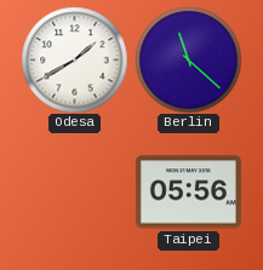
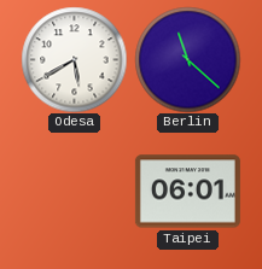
Odesa: 1:40 -> 5:40
Taipei: 05:56 -> 06:01
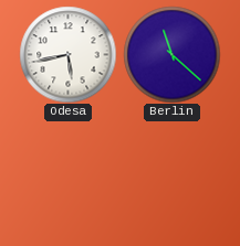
Odesa: 5:40 -> 5:43
Taipei: 06:01 -> none
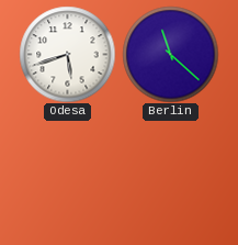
Odesa: 5:43 -> 5:42
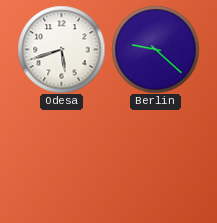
Berlin: 11:22 -> 9:22
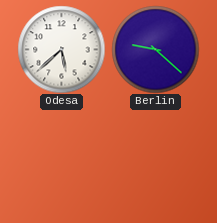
Odesa: 5:42 -> 5:38
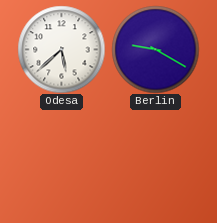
Berlin: 9:22 -> 9:20
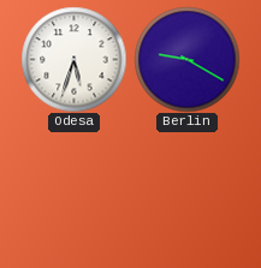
Odesa: 5:38 -> 5:33
